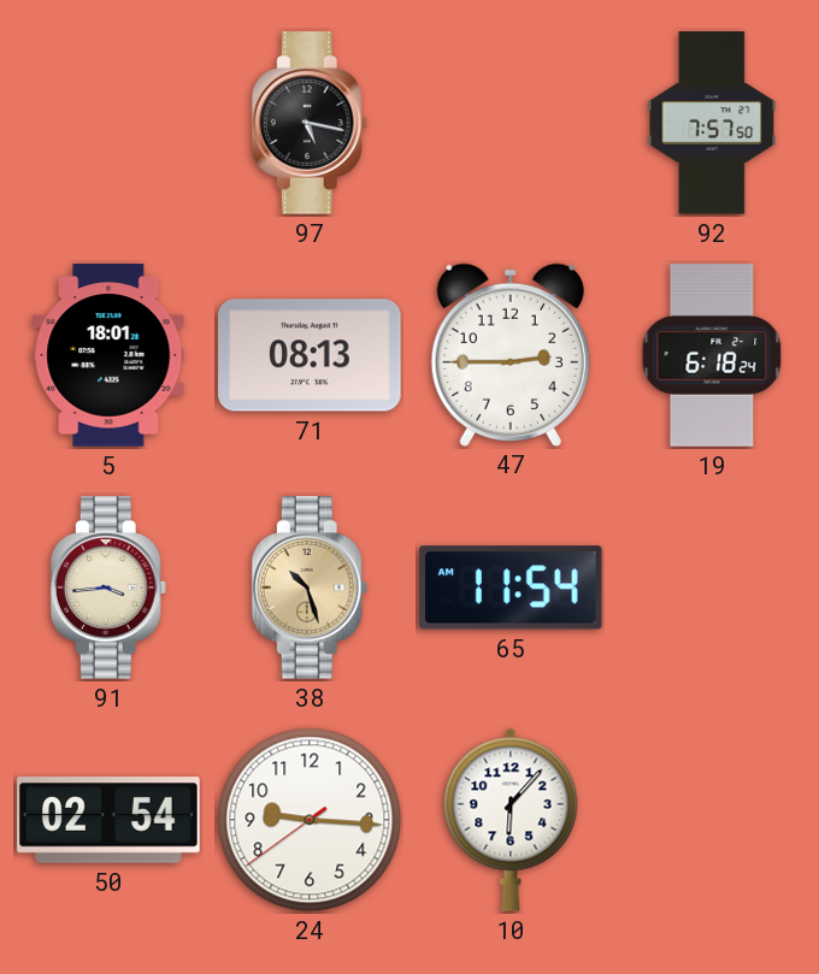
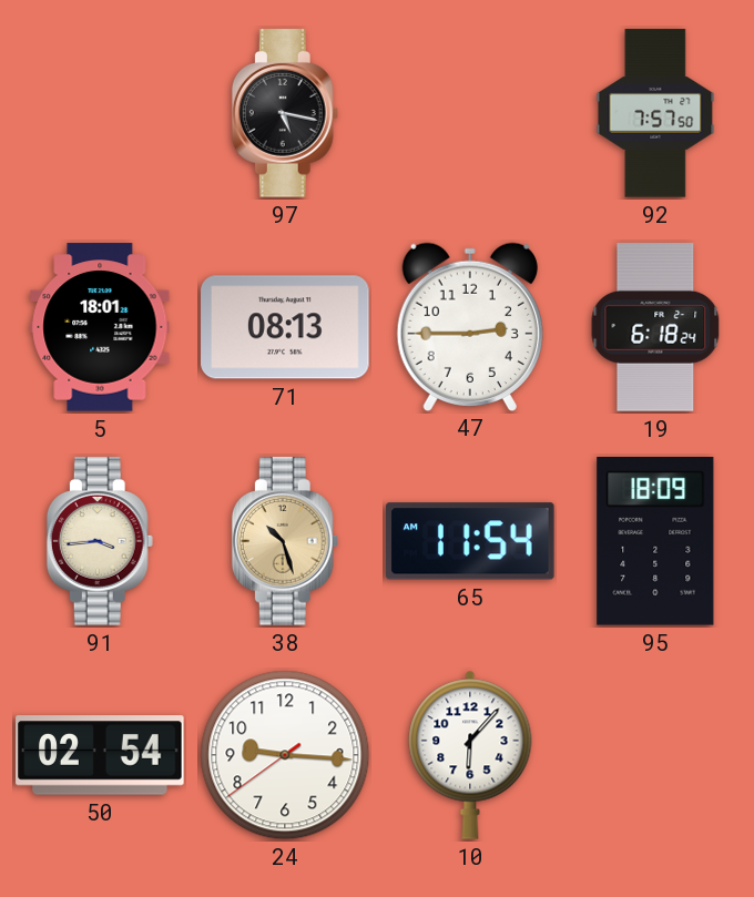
95: none -> 18:09
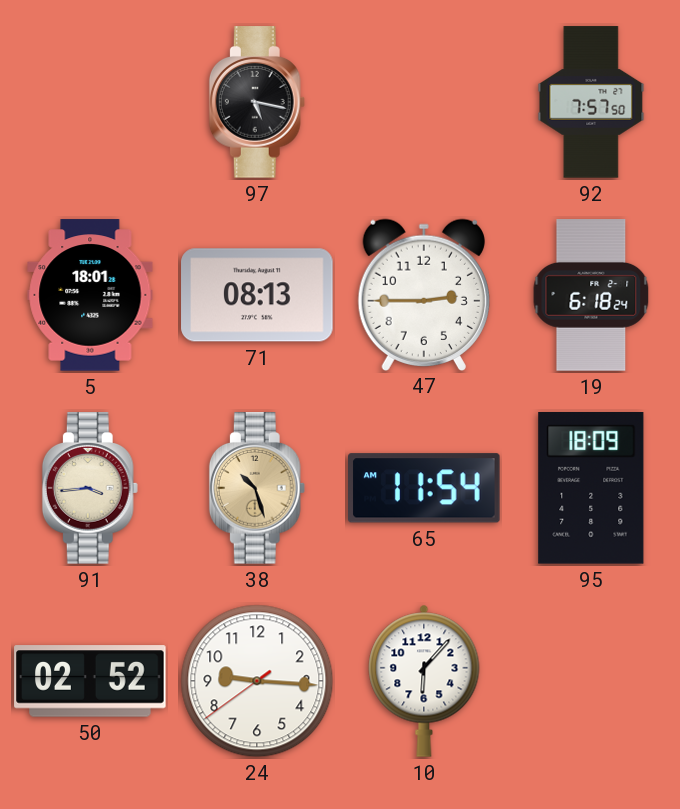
50: 02:54 -> 02:52
